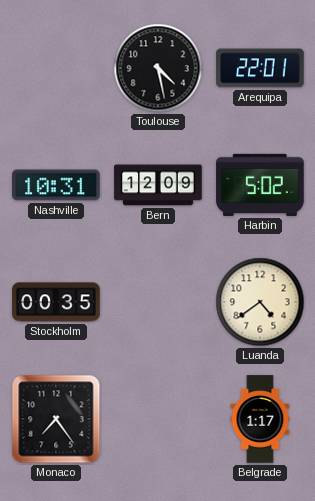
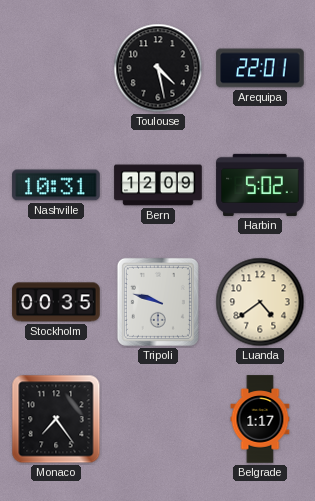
Tripoli: none -> 9:48
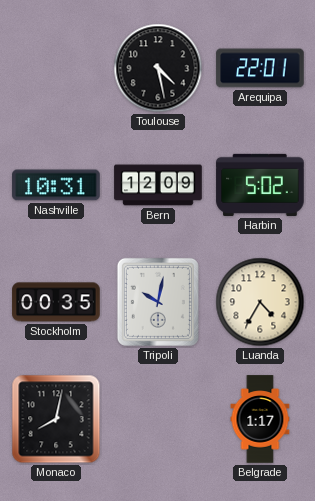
Tripoli: 9:48 -> 10:02
Luanda: 4:39 -> 4:35
Monaco: 7:24 -> 8:02
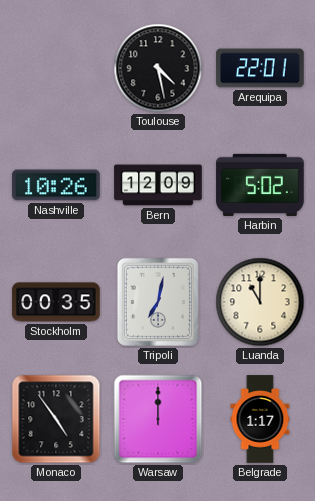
Nashville: 10:31 -> 10:26
Tripoli: 10:02 -> 7:02
Luanda: 4:35 -> 11:00
Monaco: 8:02 -> 4:54
Warsaw: none -> 12:00
